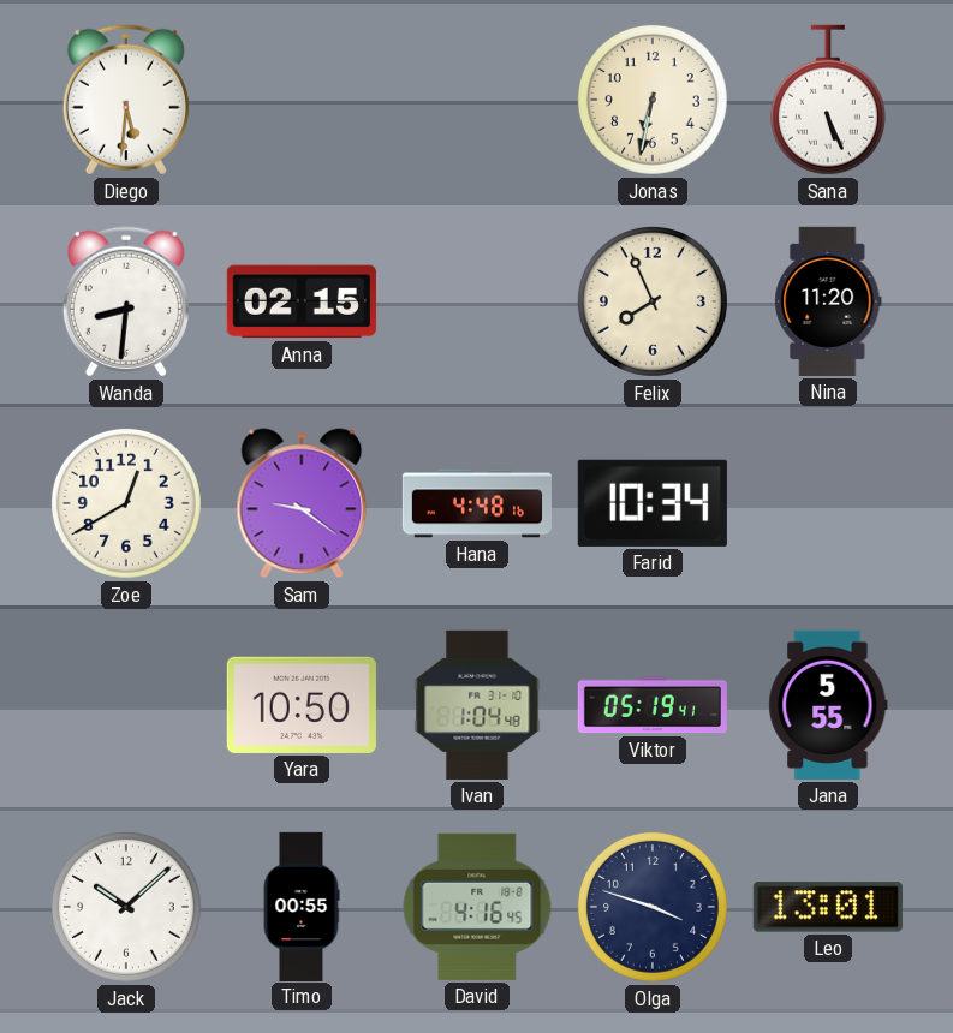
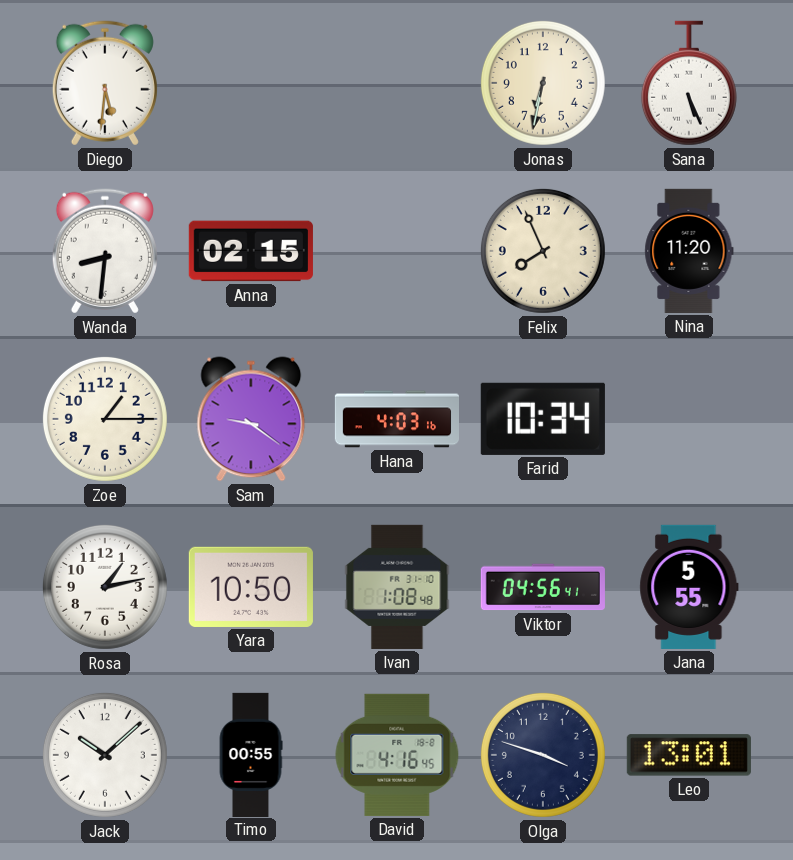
Zoe: 12:40 -> 1:15
Hana: 4:48 -> 4:03
Rosa: none -> 1:13
Ivan: 1:04 -> 1:08
Viktor: 05:19 -> 04:56
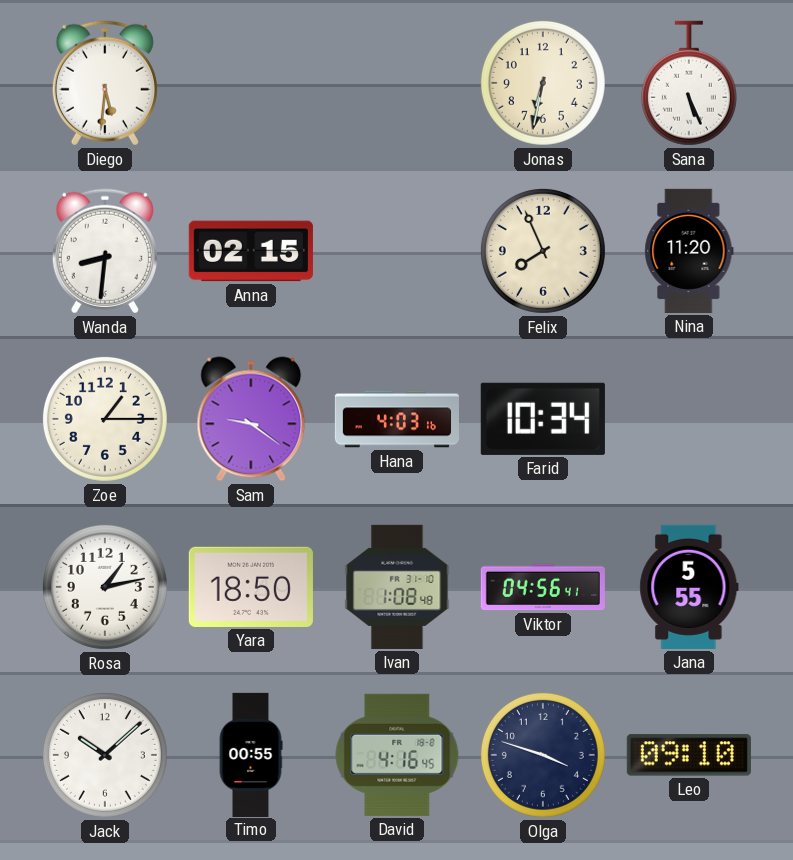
Yara: 10:50 -> 18:50
Leo: 13:01 -> 09:10
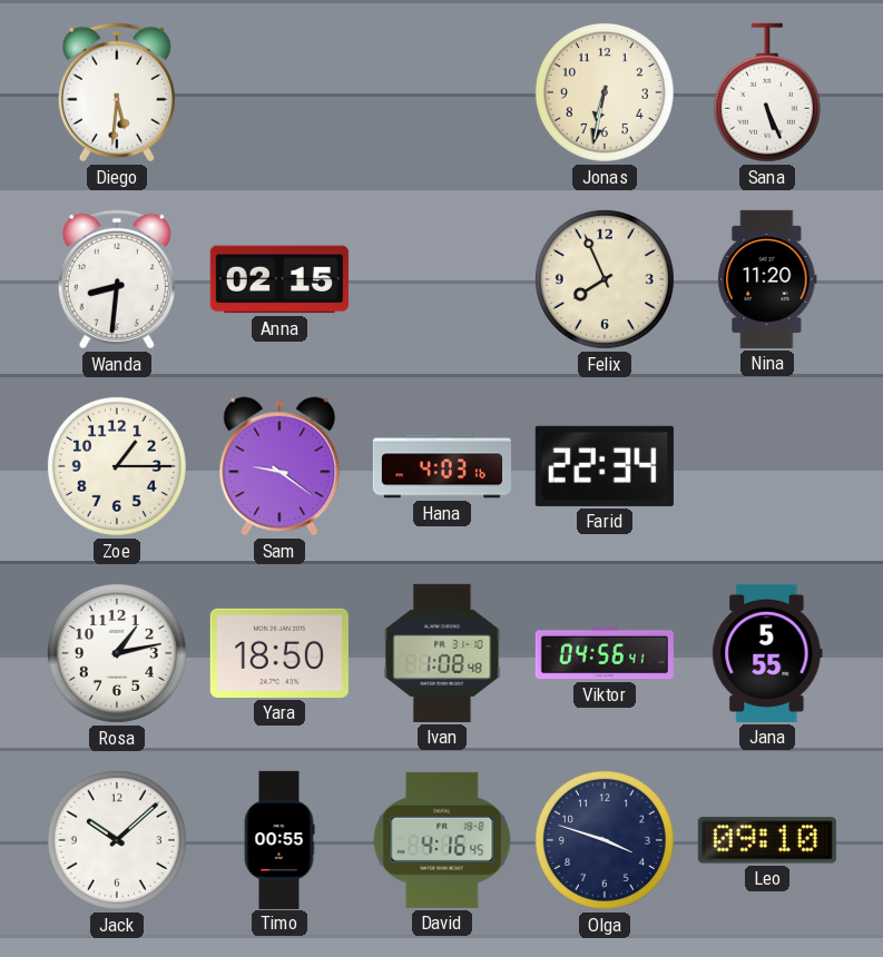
Farid: 10:34 -> 22:34
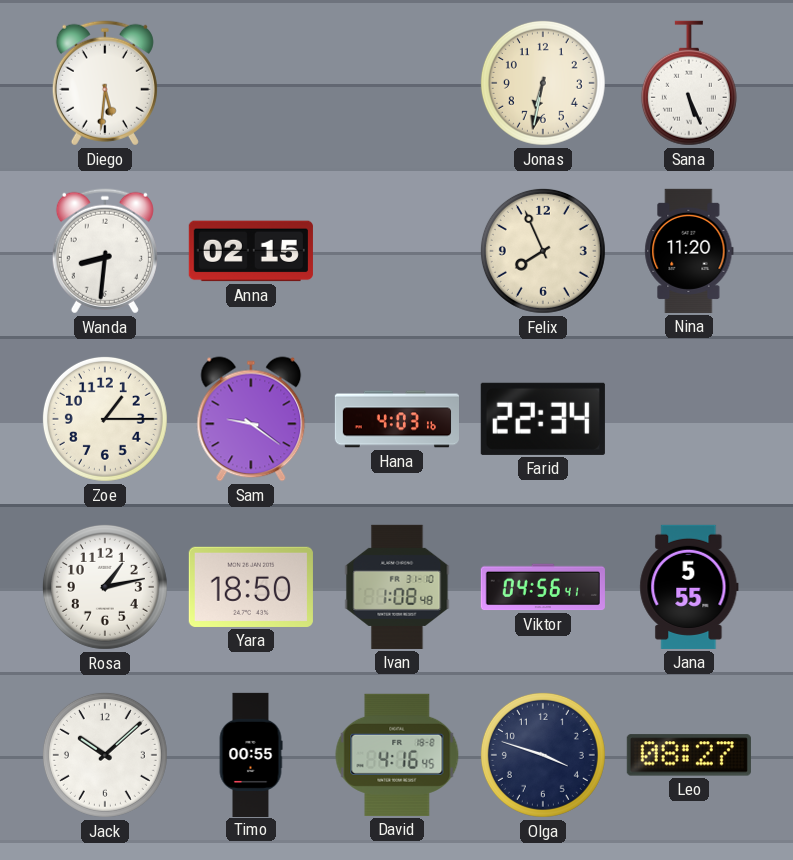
Leo: 09:10 -> 08:27
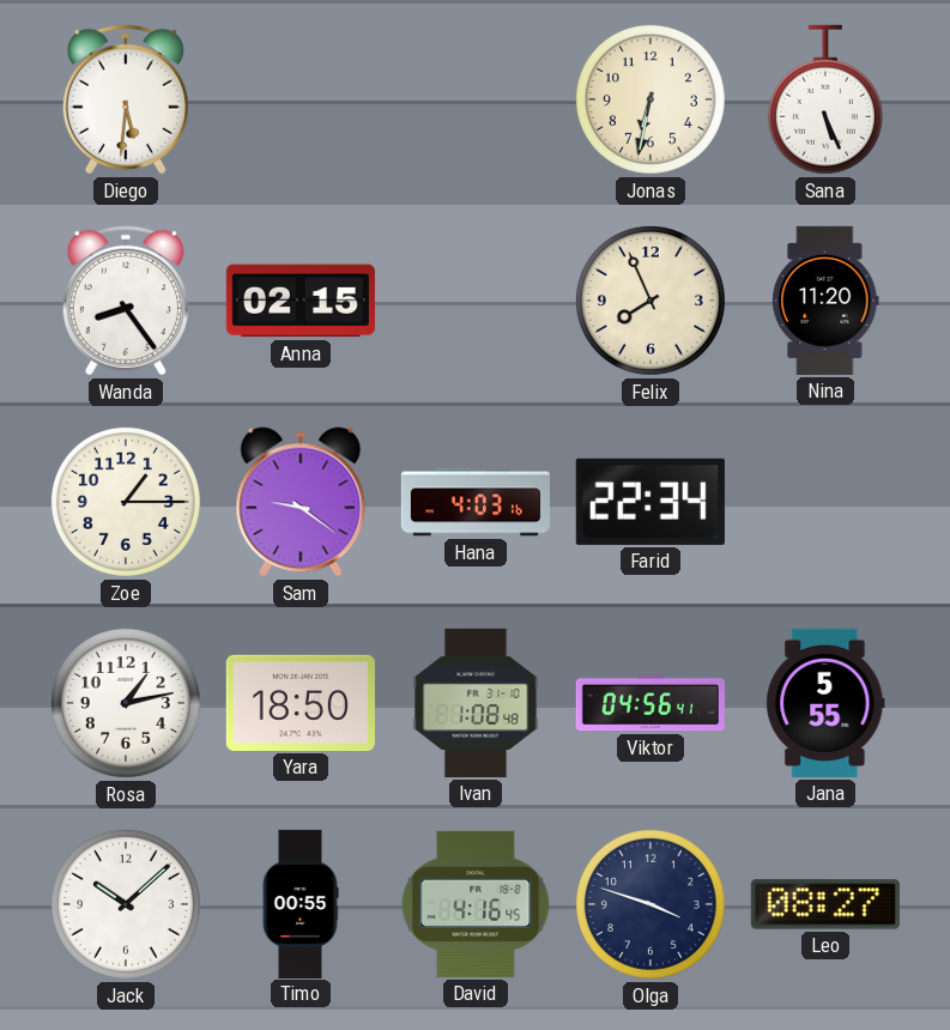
Wanda: 8:31 -> 8:24
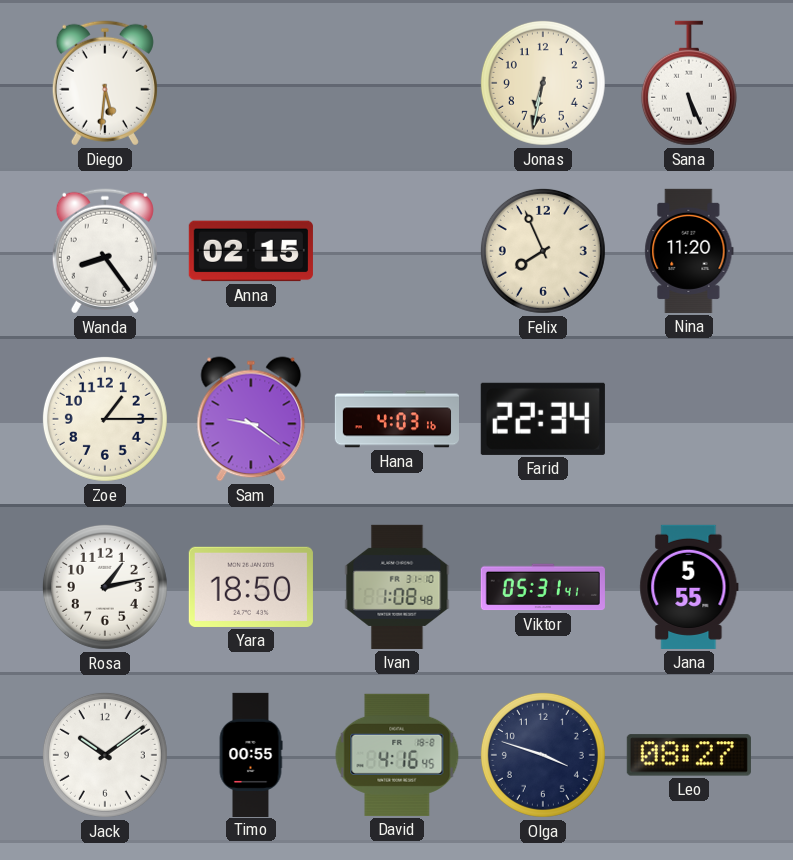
Viktor: 04:56 -> 05:31
Jack: 10:08 -> 10:09
